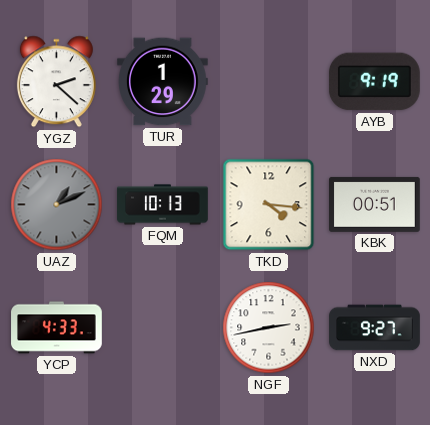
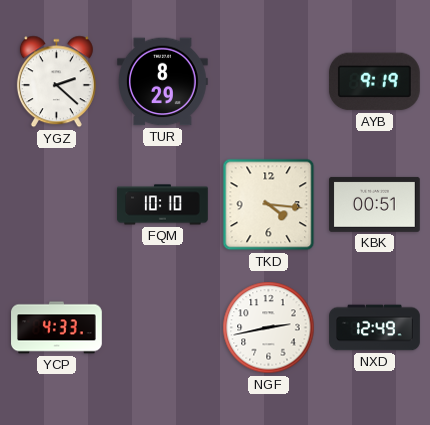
TUR: 1:29 -> 8:29
UAZ: 1:11 -> none
FQM: 10:13 -> 10:10
NXD: 9:27 -> 12:49
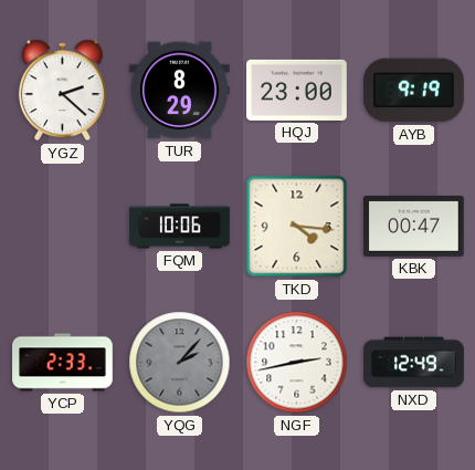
HQJ: none -> 23:00
FQM: 10:10 -> 10:06
KBK: 00:51 -> 00:47
YCP: 4:33 -> 2:33
YQG: none -> 2:07
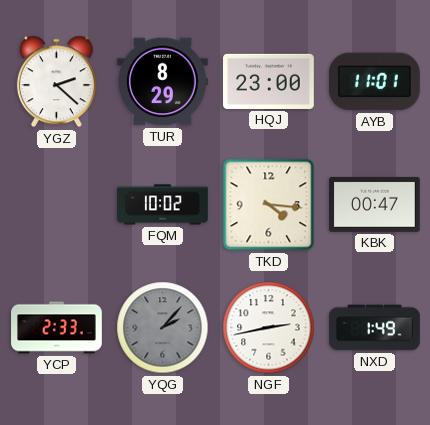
AYB: 9:19 -> 11:01
FQM: 10:06 -> 10:02
NXD: 12:49 -> 1:49
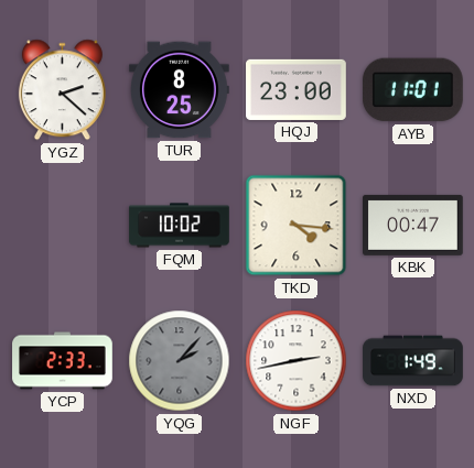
TUR: 8:29 -> 8:25
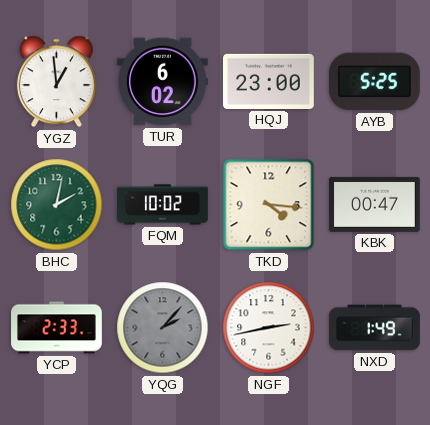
YGZ: 2:22 -> 12:59
TUR: 8:25 -> 6:02
AYB: 11:01 -> 5:25
BHC: none -> 2:02
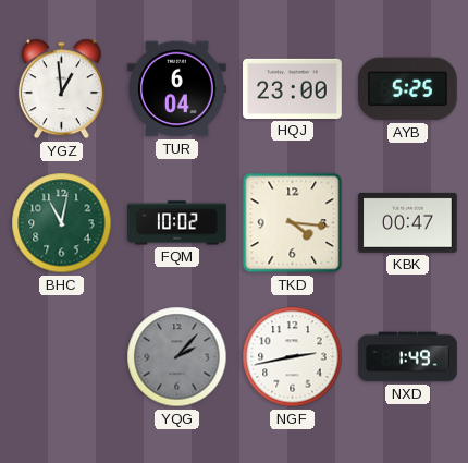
TUR: 6:02 -> 6:04
BHC: 2:02 -> 11:02
YCP: 2:33 -> none
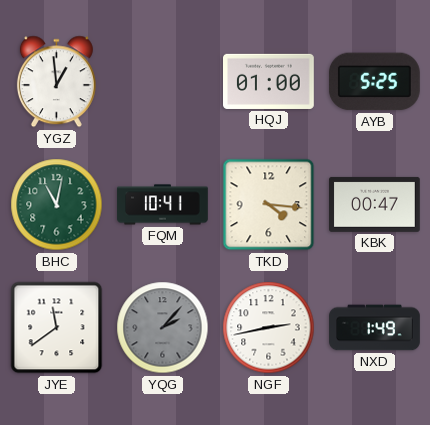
TUR: 6:04 -> none
HQJ: 23:00 -> 01:00
FQM: 10:02 -> 10:41
JYE: none -> 11:39
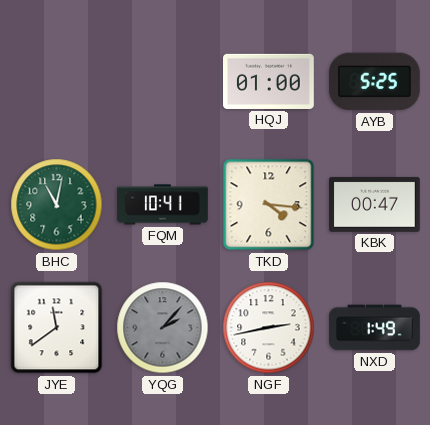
YGZ: 12:59 -> none
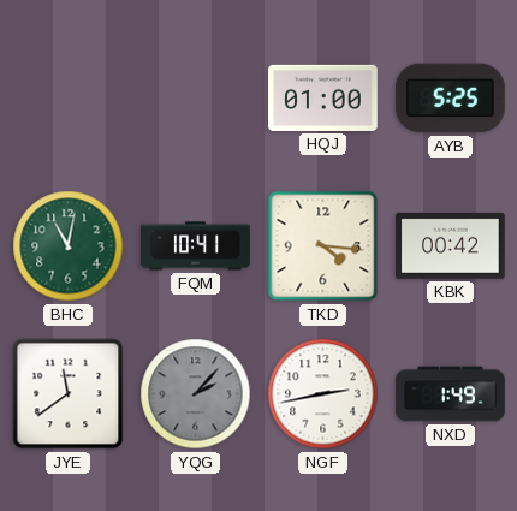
KBK: 00:47 -> 00:42
